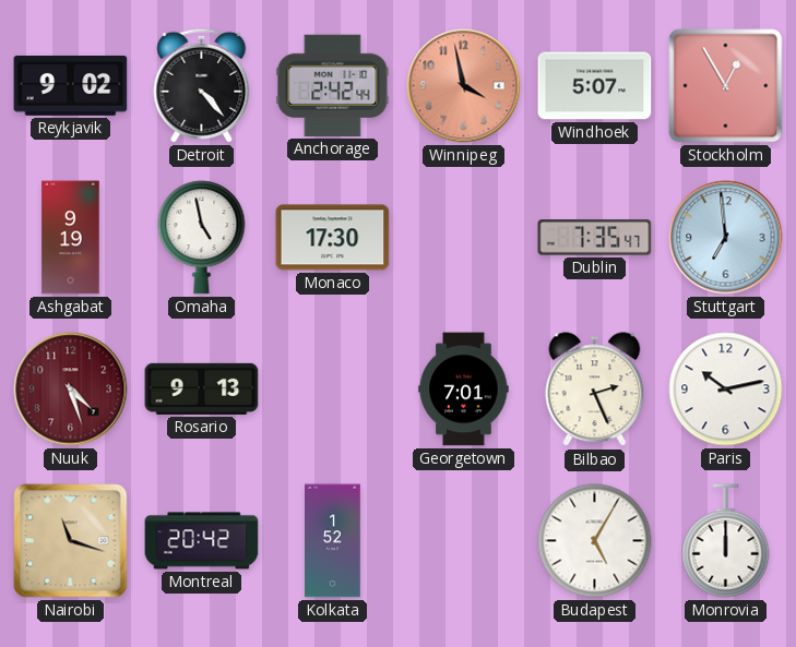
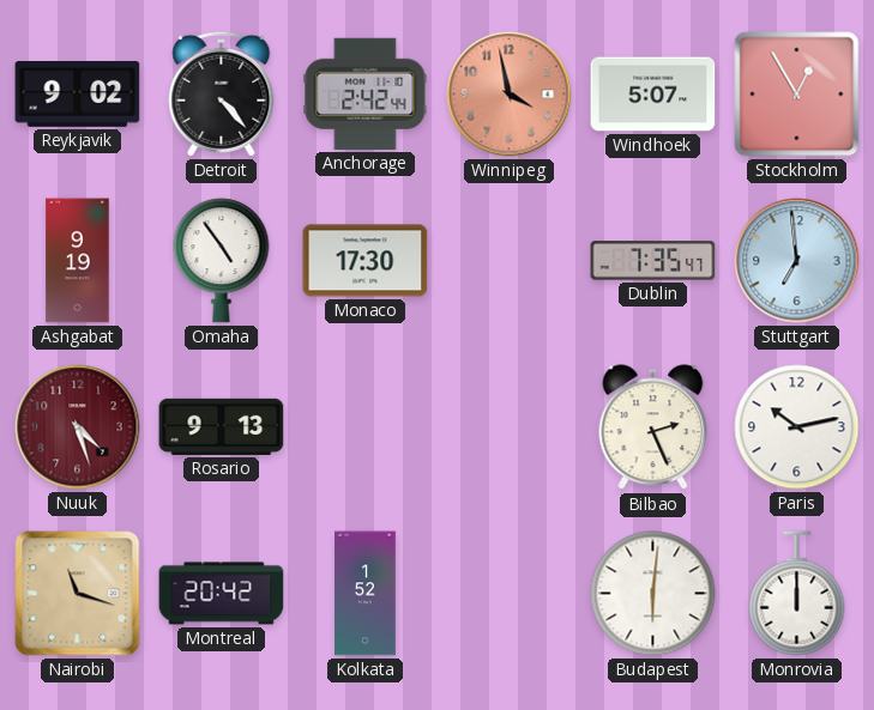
Omaha: 4:58 -> 4:54
Georgetown: 7:01 -> none
Budapest: 5:05 -> 6:01
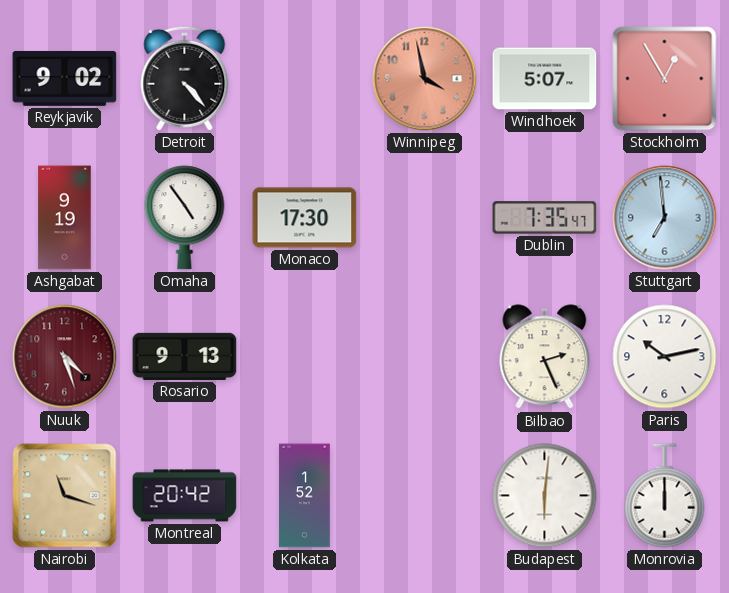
Anchorage: 2:42 -> none
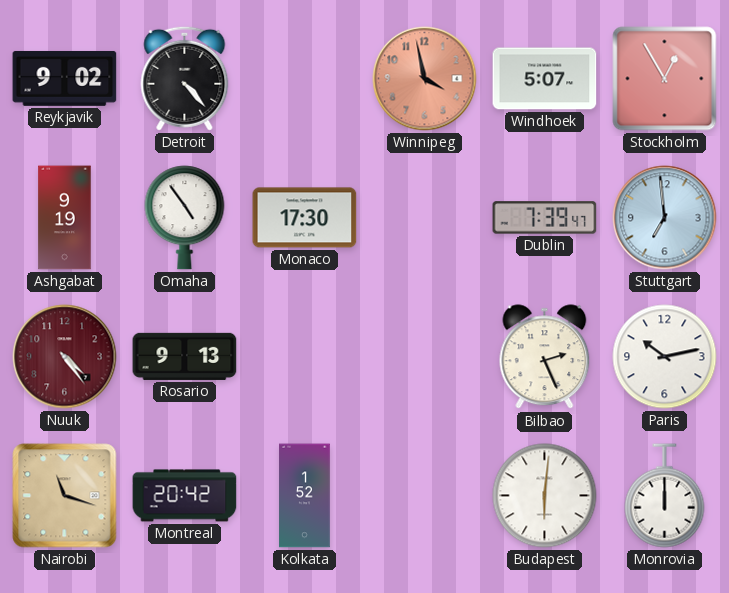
Dublin: 7:35 -> 7:39
Nuuk: 4:27 -> 4:24
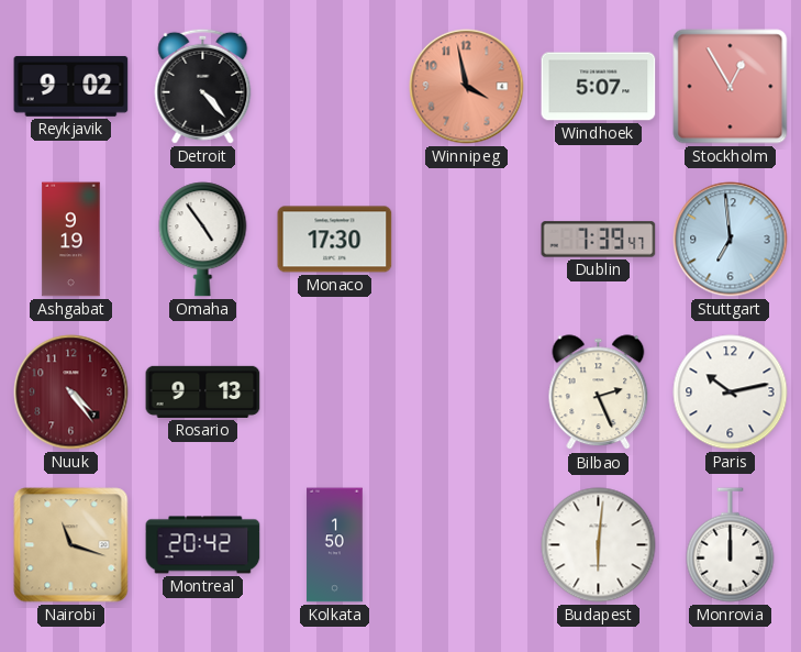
Kolkata: 1:52 -> 1:50
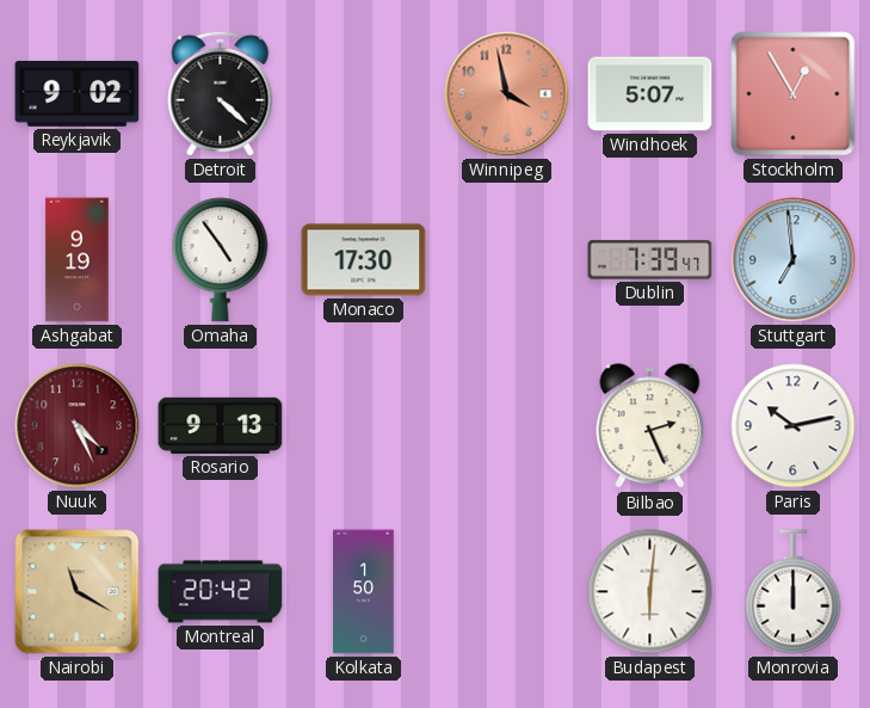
Detroit: 4:23 -> 4:22
Nuuk: 4:24 -> 4:26
Nairobi: 11:18 -> 11:20
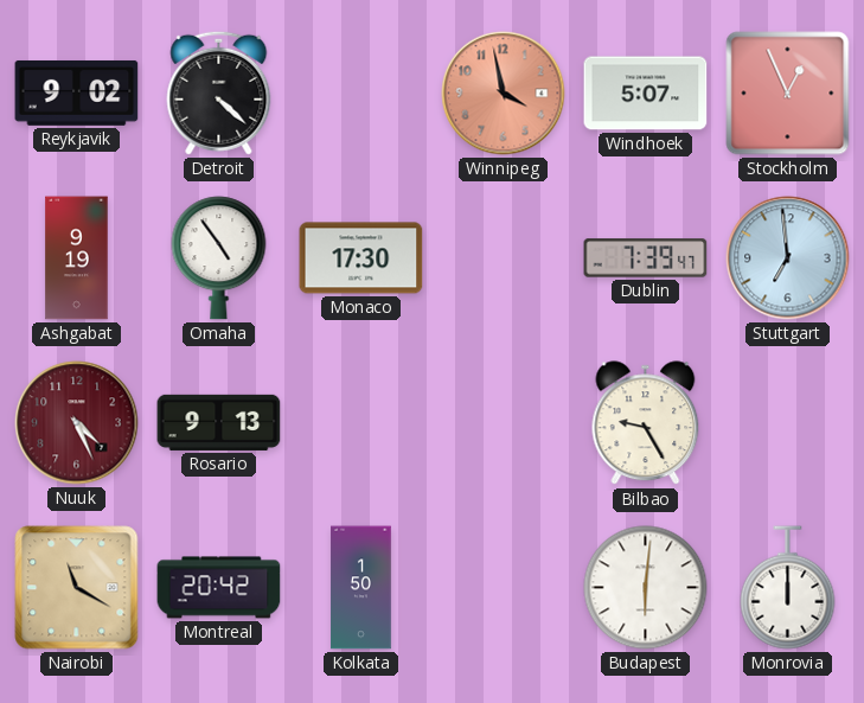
Stockholm: 12:55 -> 12:56
Bilbao: 2:26 -> 9:25
Paris: 10:13 -> none
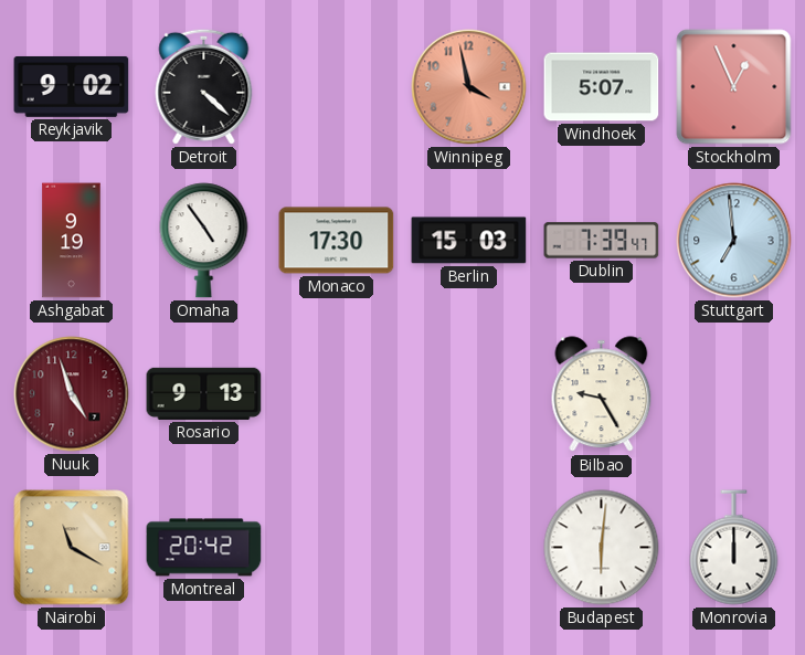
Berlin: none -> 15:03
Nuuk: 4:26 -> 4:57
Kolkata: 1:50 -> none
